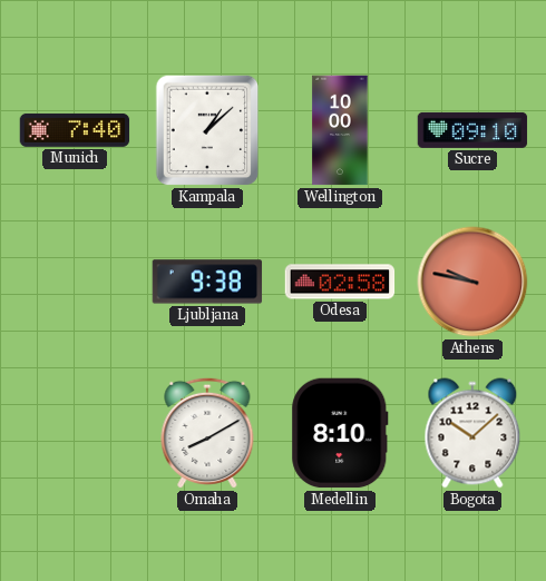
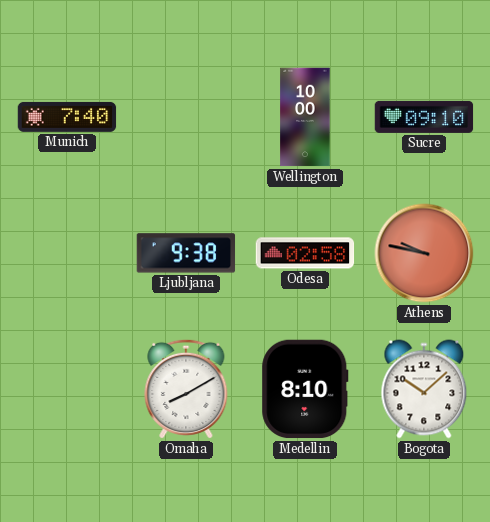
Kampala: 1:08 -> none
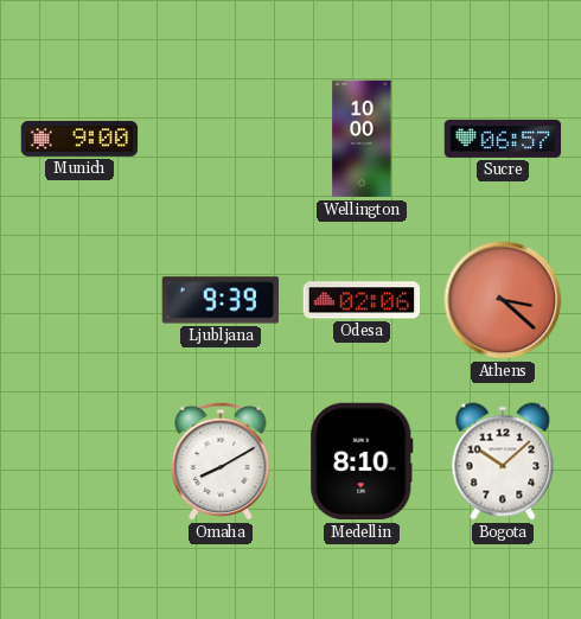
Munich: 7:40 -> 9:00
Sucre: 09:10 -> 06:57
Ljubljana: 9:38 -> 9:39
Odesa: 02:58 -> 02:06
Athens: 9:47 -> 3:22
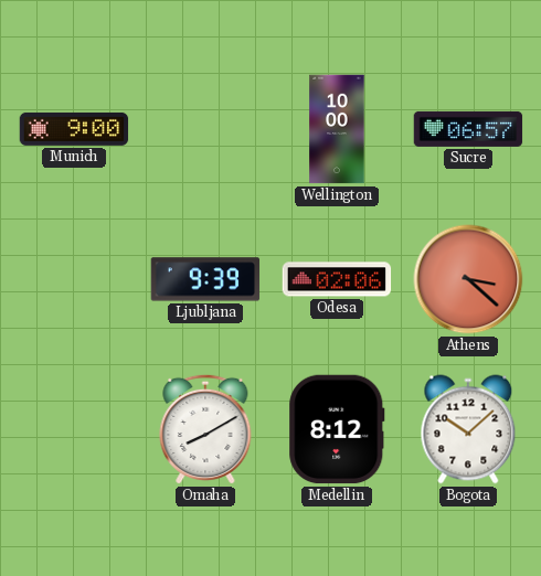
Medellin: 8:10 -> 8:12
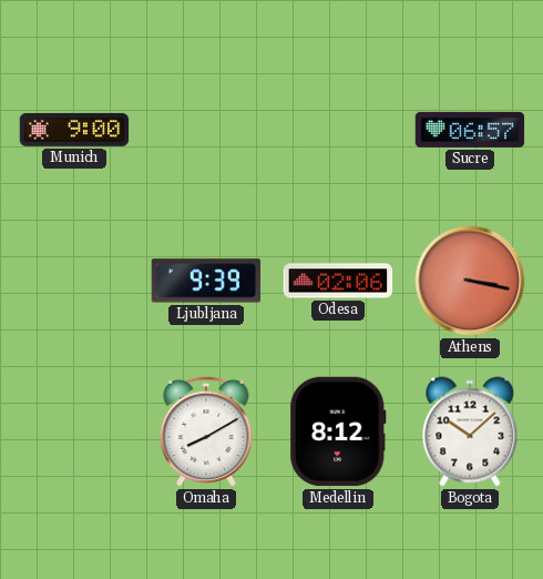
Wellington: 10:00 -> none
Athens: 3:22 -> 3:17
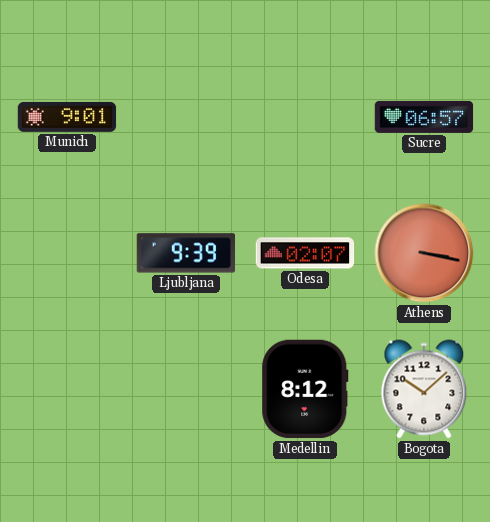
Munich: 9:00 -> 9:01
Odesa: 02:06 -> 02:07
Omaha: 8:10 -> none
